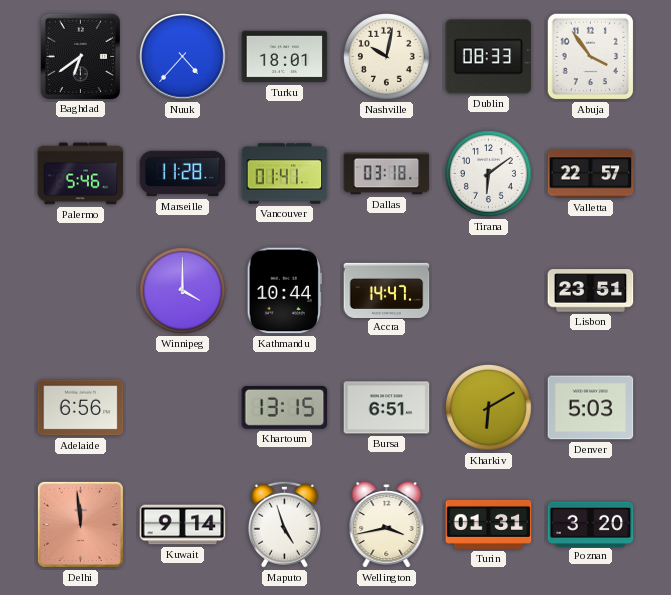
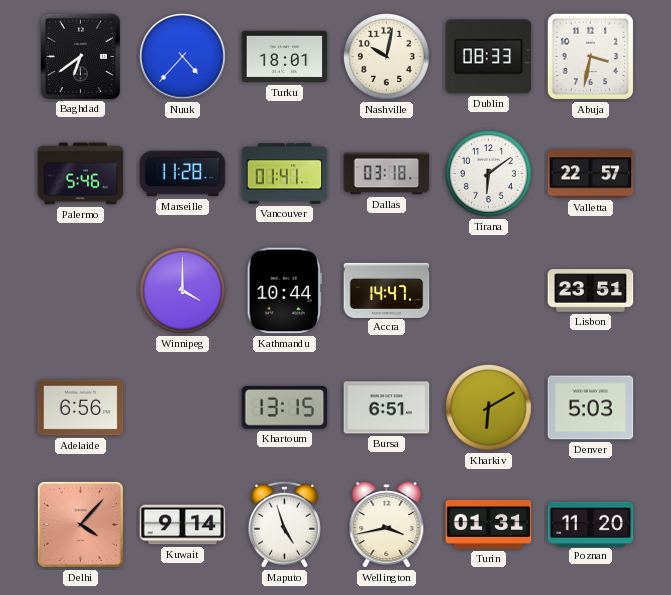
Abuja: 3:54 -> 3:32
Delhi: 11:59 -> 4:07
Poznan: 3:20 -> 11:20
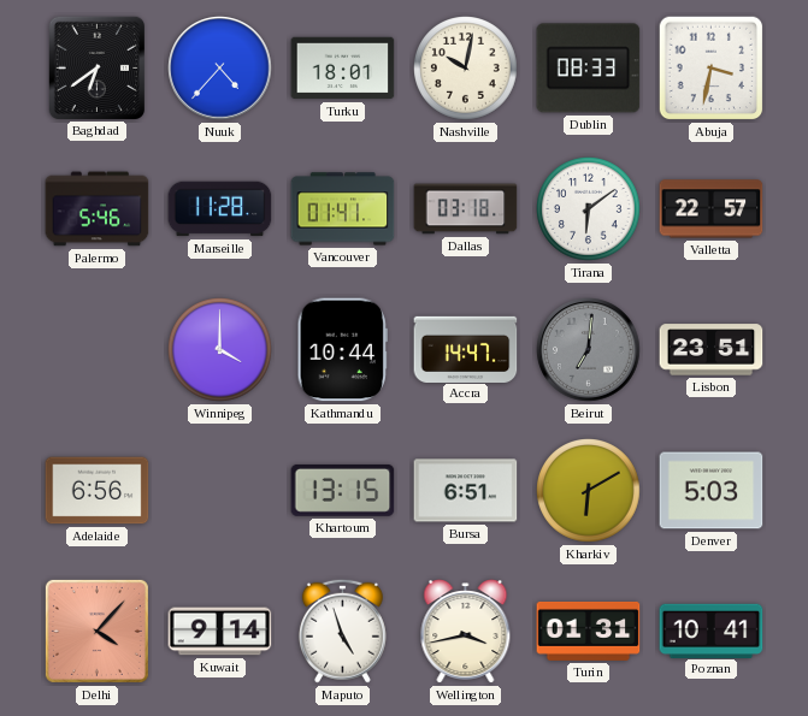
Beirut: none -> 7:01
Poznan: 11:20 -> 10:41
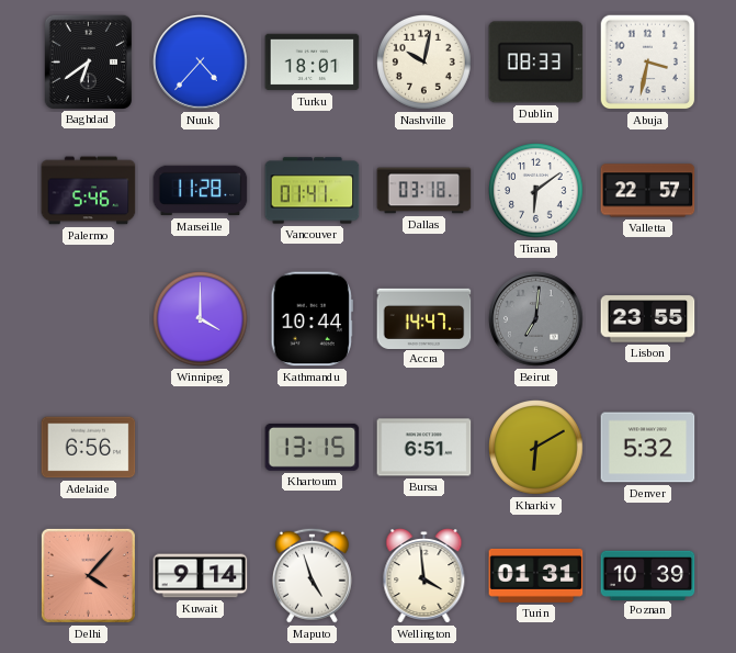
Lisbon: 23:51 -> 23:55
Denver: 5:03 -> 5:32
Wellington: 3:43 -> 3:59
Poznan: 10:41 -> 10:39
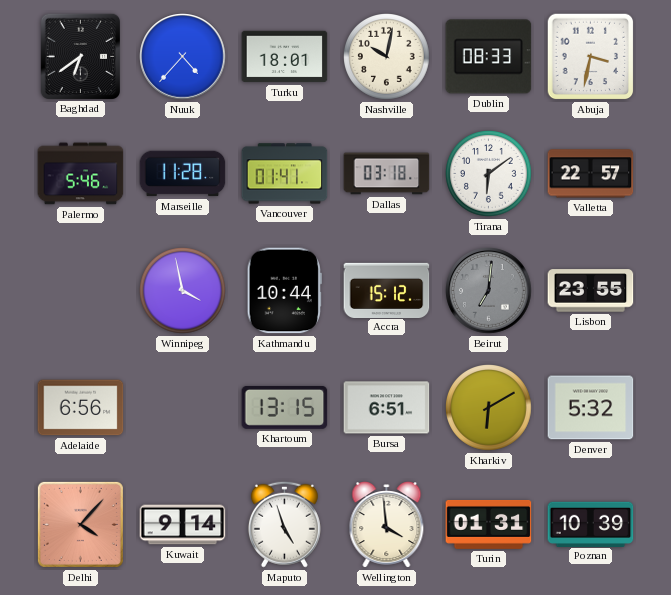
Winnipeg: 4:00 -> 3:58
Accra: 14:47 -> 15:12
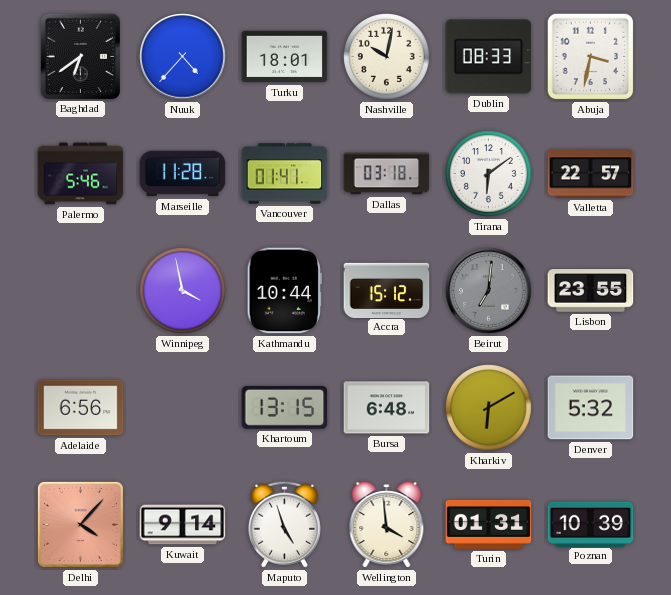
Bursa: 6:51 -> 6:48
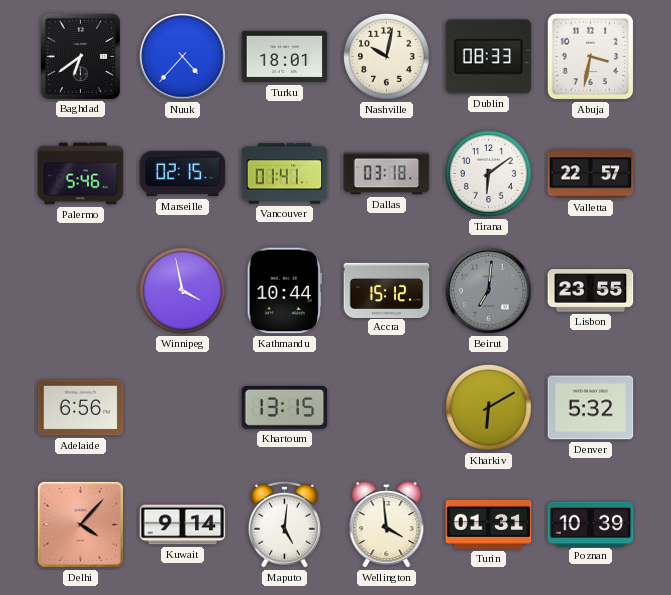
Marseille: 11:28 -> 02:15
Bursa: 6:48 -> none
Maputo: 4:57 -> 5:01
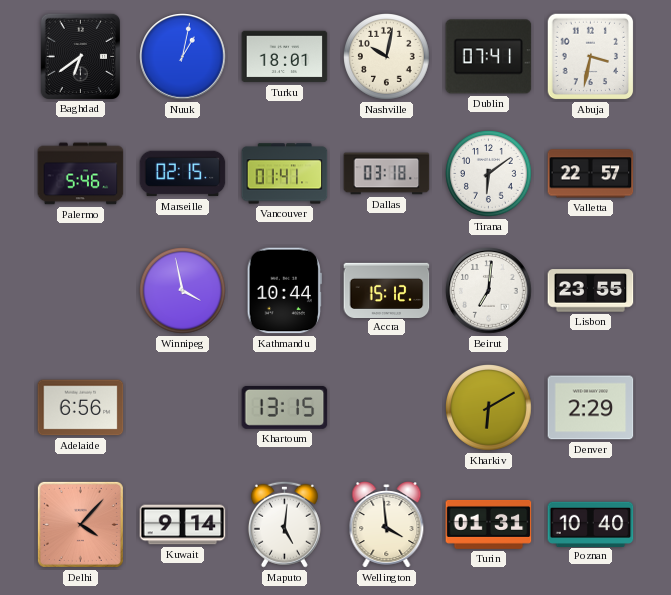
Nuuk: 4:37 -> 1:02
Dublin: 08:33 -> 07:41
Beirut dial: grey -> white
Denver: 5:32 -> 2:29
Poznan: 10:39 -> 10:40
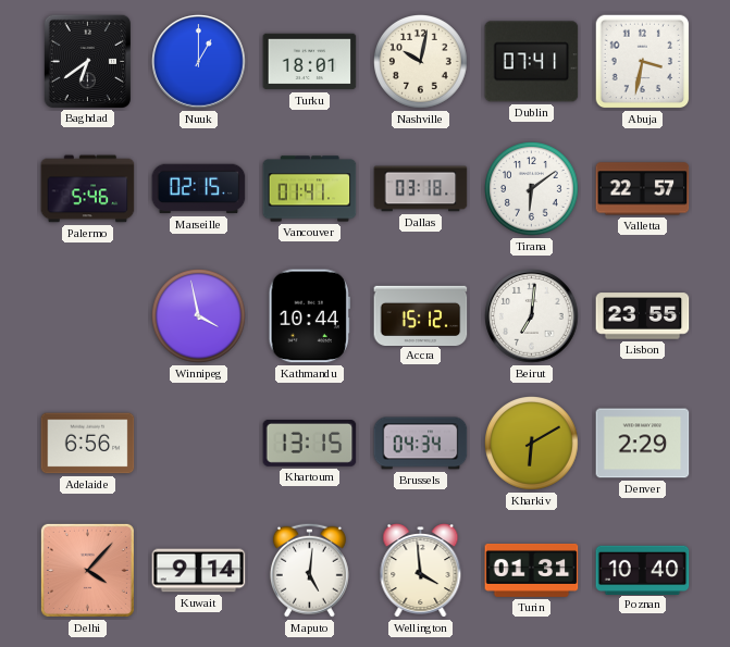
Nuuk: 1:02 -> 1:00
Brussels: none -> 04:34
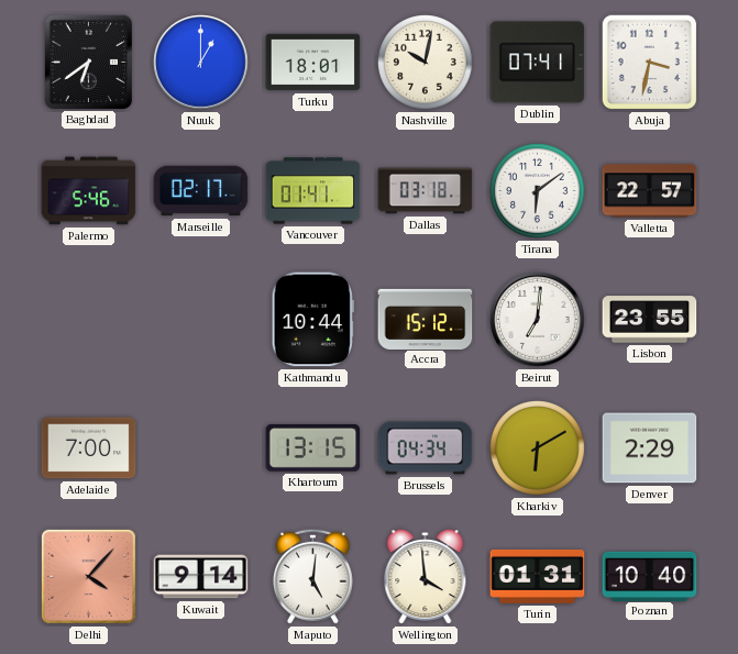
Marseille: 02:15 -> 02:17
Winnipeg: 3:58 -> none
Adelaide: 6:56 -> 7:00
